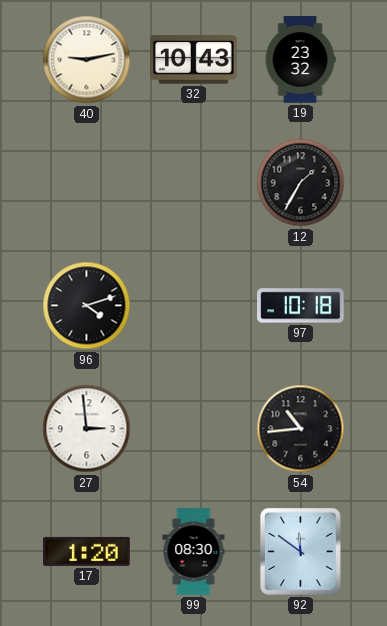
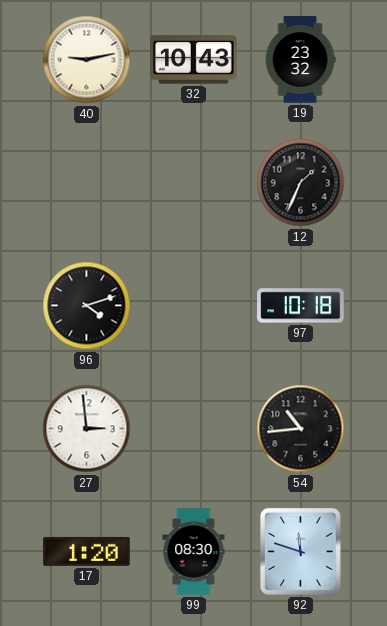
12: 1:35 -> 1:34
92: 11:51 -> 11:48
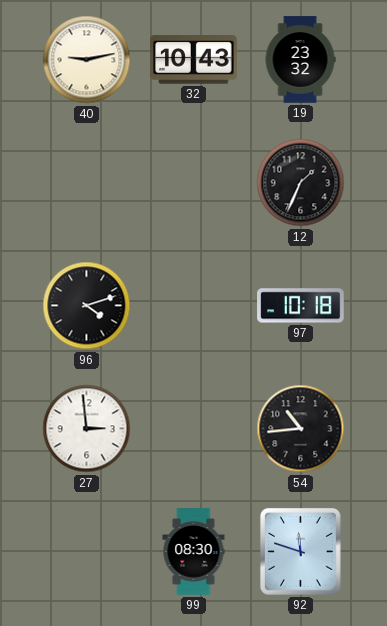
17: 1:20 -> none
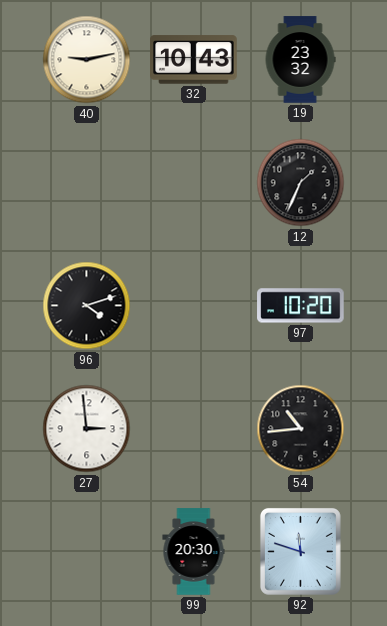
97: 10:18 -> 10:20
99: 08:30 -> 20:30
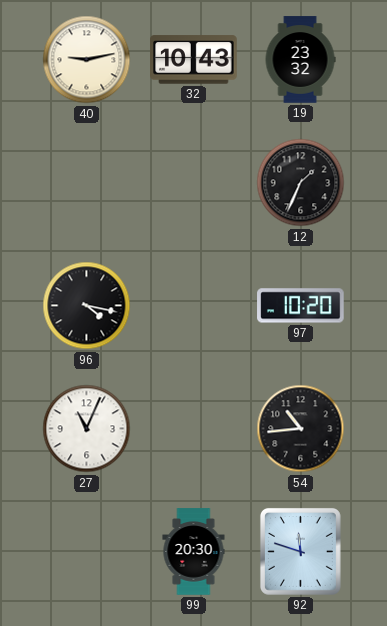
96: 4:12 -> 4:17
27: 2:59 -> 11:04
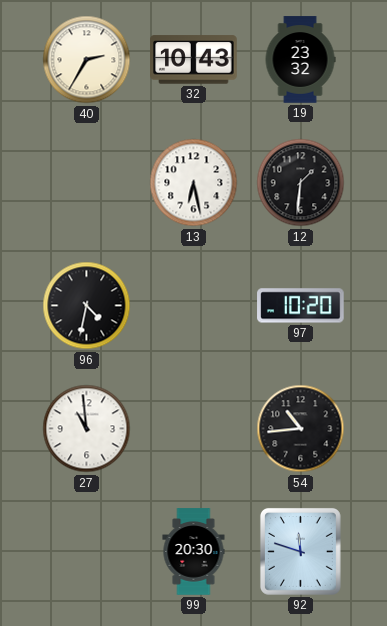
40: 9:13 -> 2:35
13: none -> 6:28
12: 1:34 -> 1:31
96: 4:17 -> 4:32
27: 11:04 -> 10:59
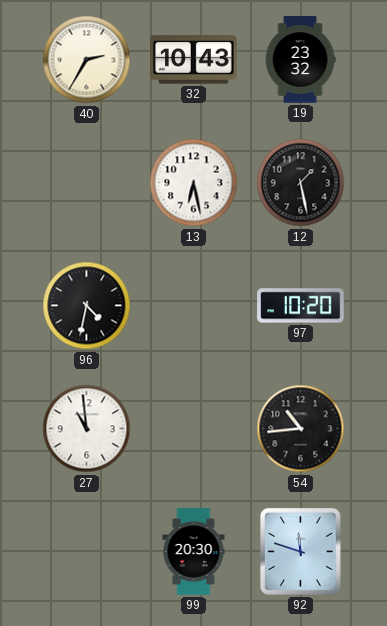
12: 1:31 -> 1:28
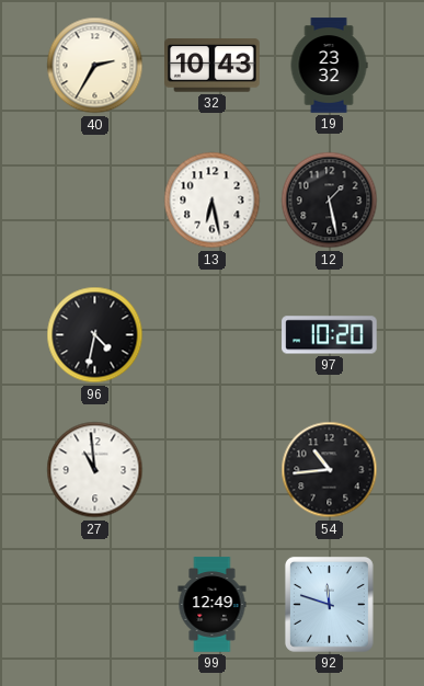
99: 20:30 -> 12:49
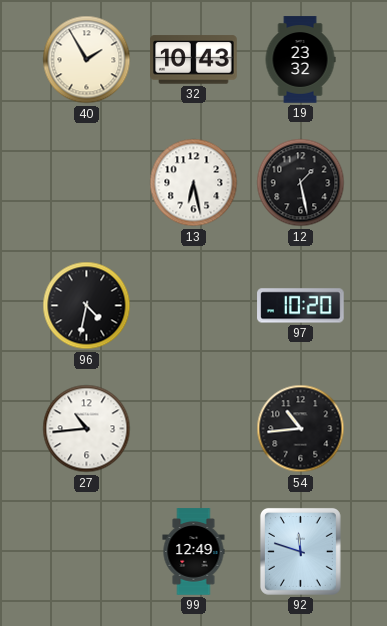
40: 2:35 -> 1:55
27: 10:59 -> 10:44
